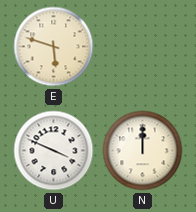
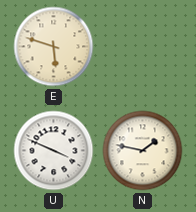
N: 12:00 -> 1:47
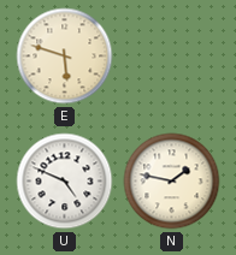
U: 3:49 -> 4:49
